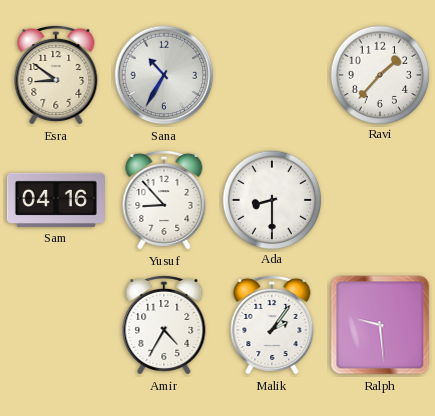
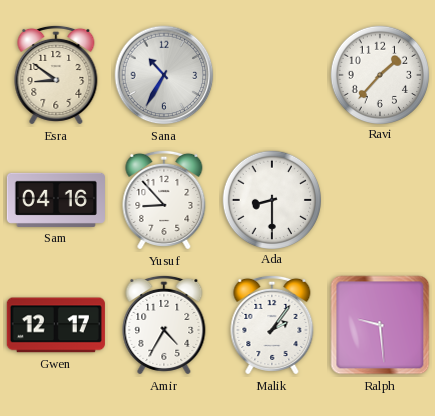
Gwen: none -> 12:17
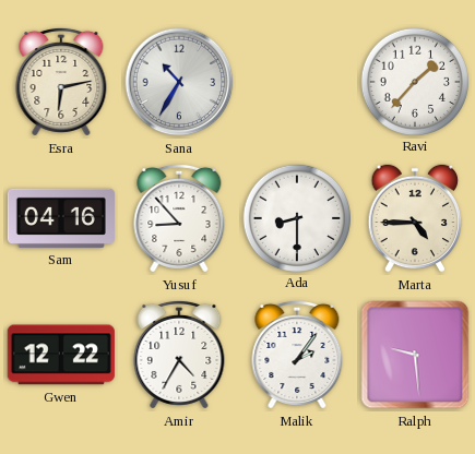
Esra: 8:51 -> 6:13
Marta: none -> 4:45
Gwen: 12:17 -> 12:22
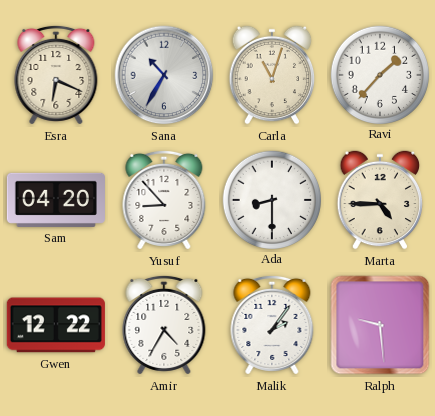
Esra: 6:13 -> 6:19
Carla: none -> 11:03
Sam: 04:16 -> 04:20
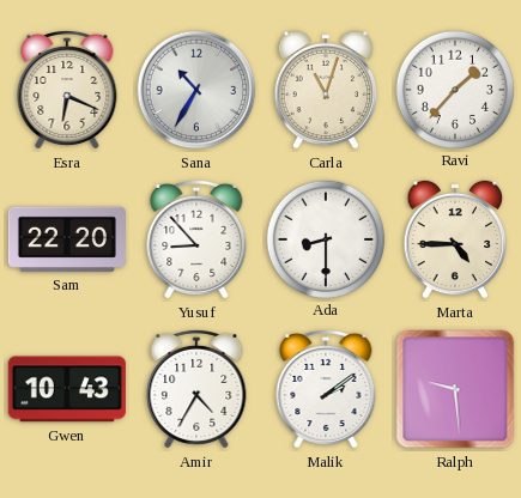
Sam: 04:20 -> 22:20
Gwen: 12:22 -> 10:43
Malik: 2:06 -> 2:09
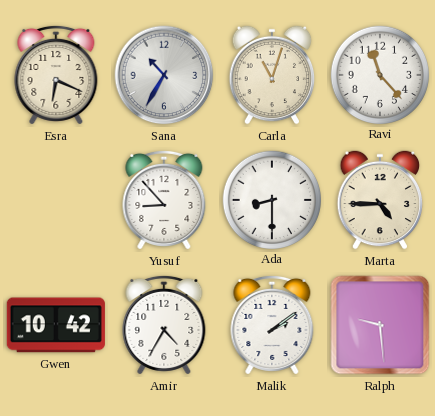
Ravi: 1:37 -> 11:23
Sam: 22:20 -> none
Gwen: 10:43 -> 10:42
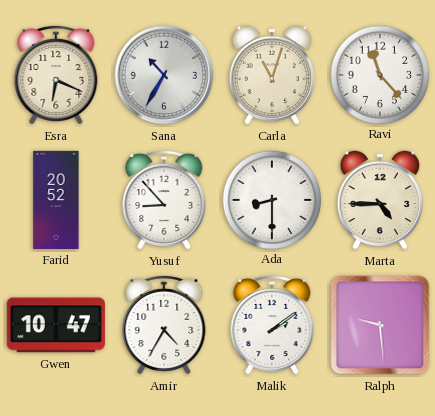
Farid: none -> 20:52
Gwen: 10:42 -> 10:47
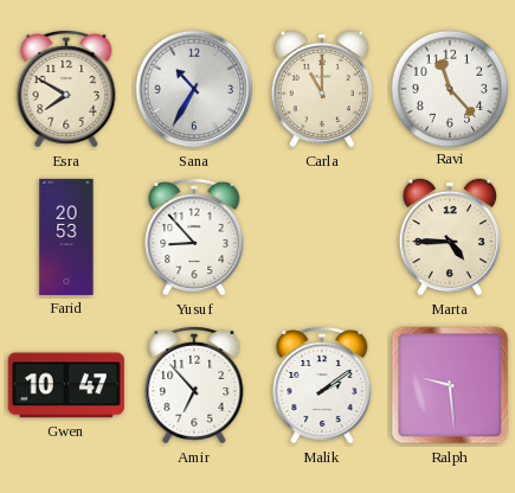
Esra: 6:19 -> 7:50
Carla: 11:03 -> 11:00
Farid: 20:52 -> 20:53
Ada: 8:30 -> none
Amir: 4:35 -> 6:53
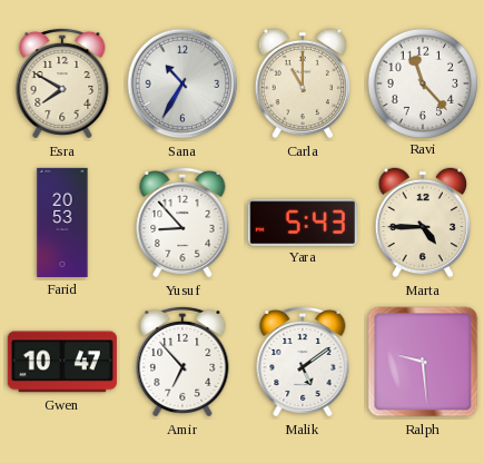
Yara: none -> 5:43
Malik: 2:09 -> 5:09
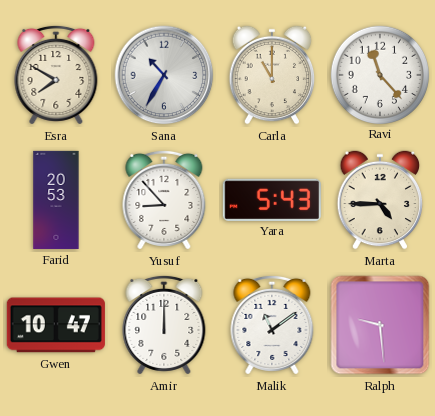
Amir: 6:53 -> 12:00
Malik: 5:09 -> 11:09
